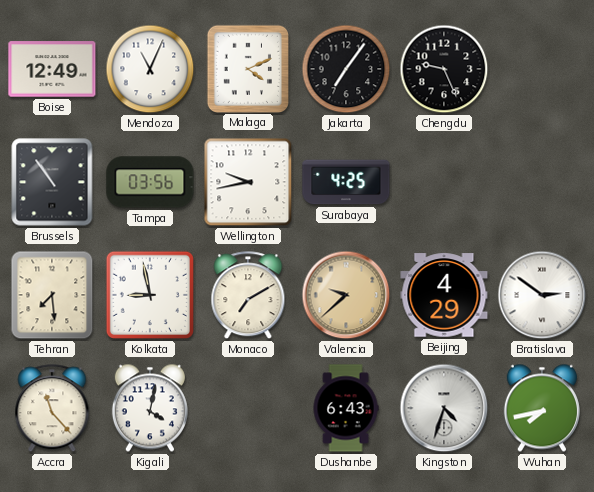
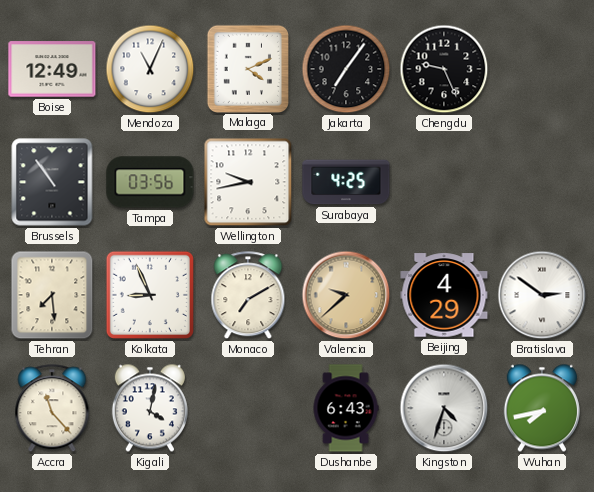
Kolkata: 8:58 -> 8:56
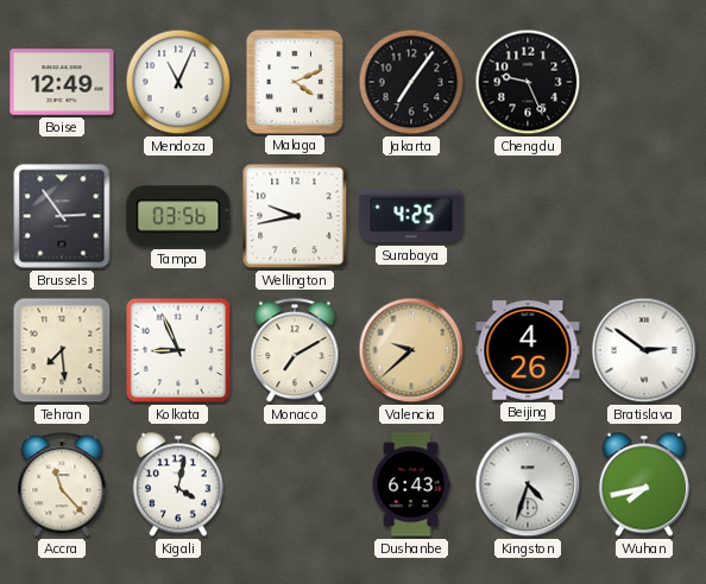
Brussels: 10:54 -> 2:54
Beijing: 4:29 -> 4:26
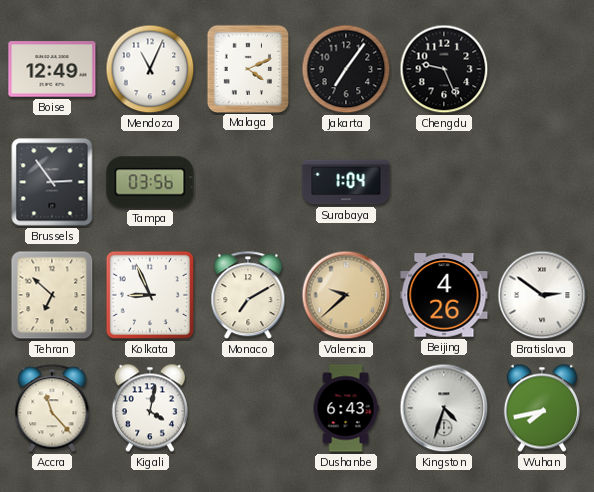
Wellington: 9:43 -> none
Surabaya: 4:25 -> 1:04
Tehran: 7:29 -> 6:52
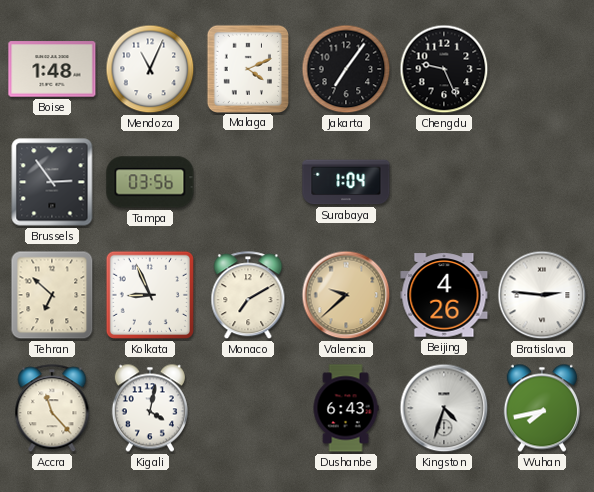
Boise: 12:49 -> 1:48
Bratislava: 2:51 -> 2:46
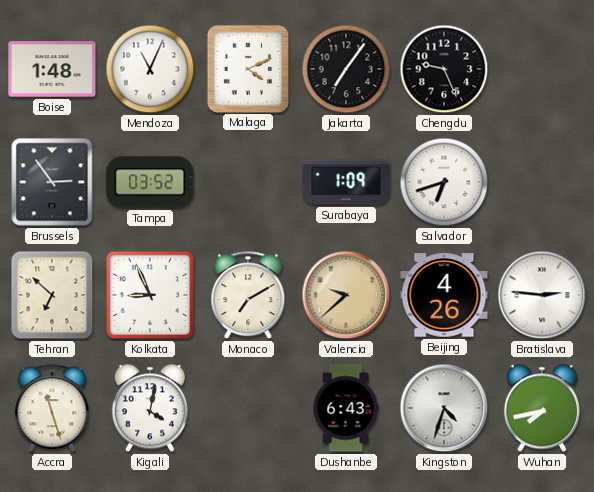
Tampa: 03:56 -> 03:52
Surabaya: 1:04 -> 1:09
Salvador: none -> 6:42
Accra: 11:23 -> 11:27
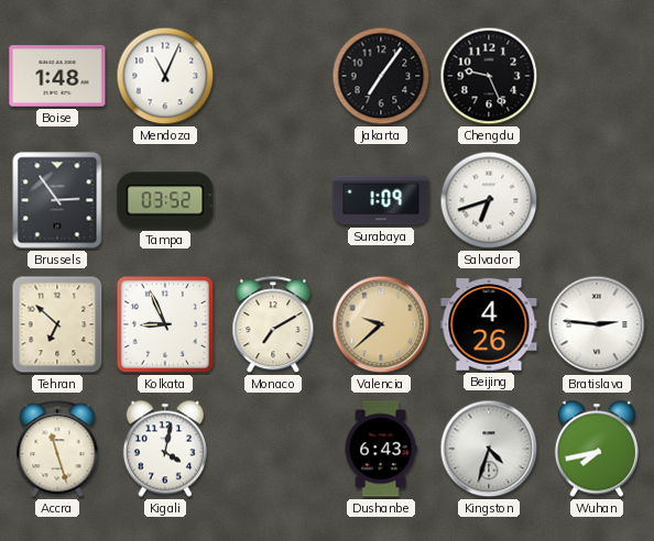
Malaga: 4:11 -> none
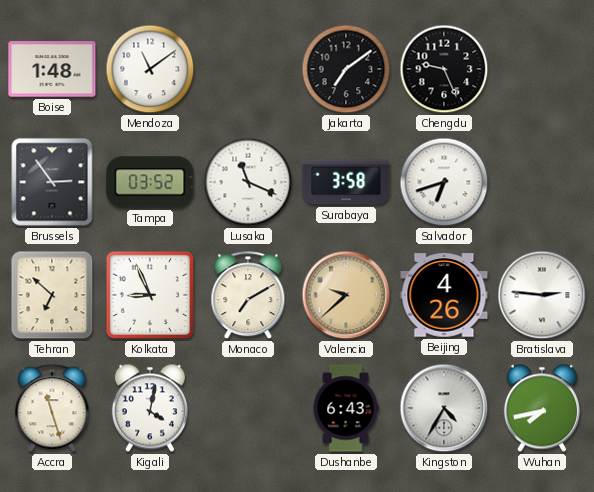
Mendoza: 11:04 -> 11:09
Jakarta: 7:06 -> 7:09
Lusaka: none -> 11:19
Surabaya: 1:09 -> 3:58
Kingston: 4:33 -> 4:35
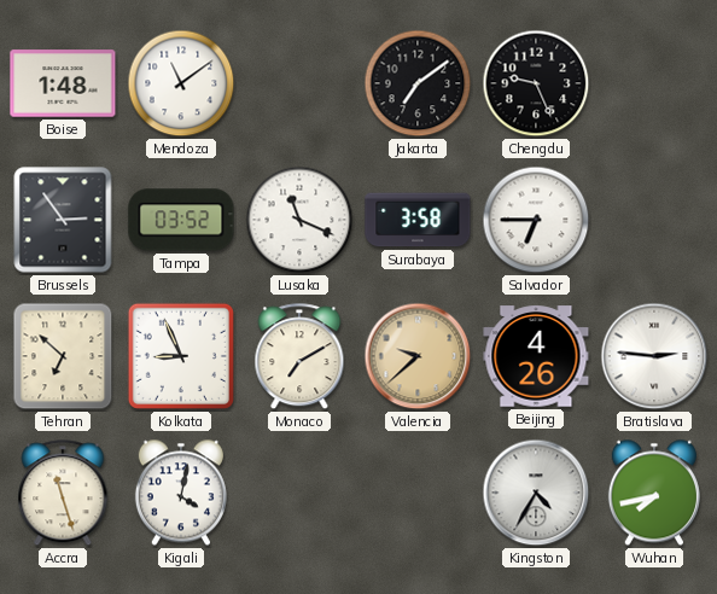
Salvador: 6:42 -> 6:45
Dushanbe: 6:43 -> none
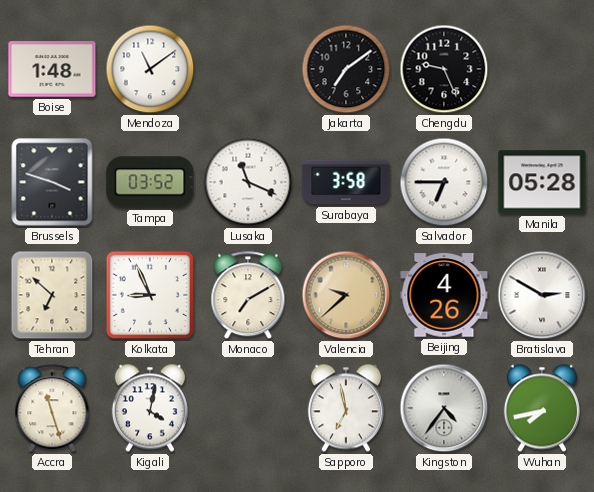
Brussels: 2:54 -> 3:48
Manila: none -> 05:28
Bratislava: 2:46 -> 2:50
Sapporo: none -> 6:58
Kingston: 4:35 -> 4:36
